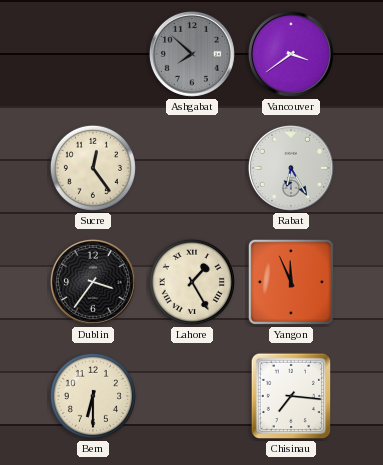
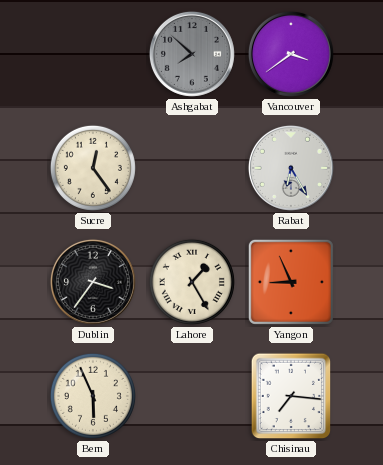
Yangon: 11:56 -> 8:56
Bern: 6:30 -> 5:56
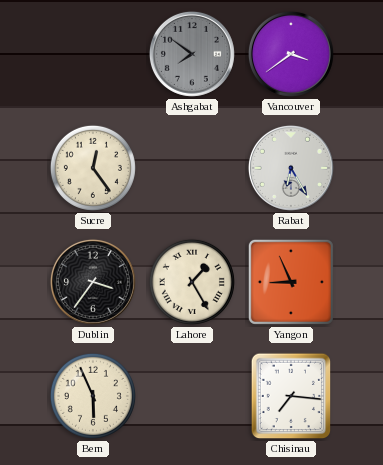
Ashgabat: 7:52 -> 7:51
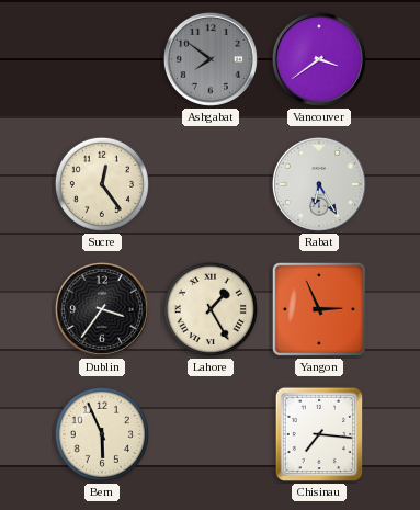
Yangon: 8:56 -> 2:56
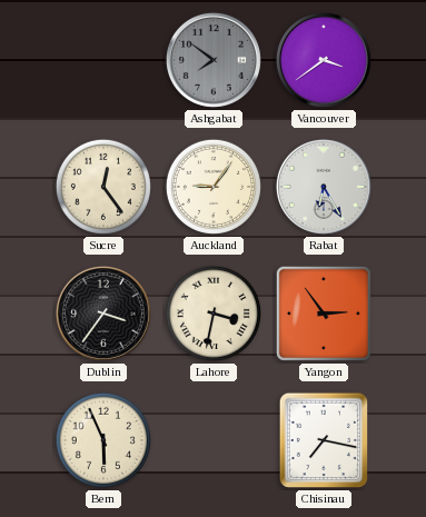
Auckland: none -> 9:06
Lahore: 1:25 -> 3:32
Yangon: 2:56 -> 2:54
Chisinau: 7:16 -> 7:17
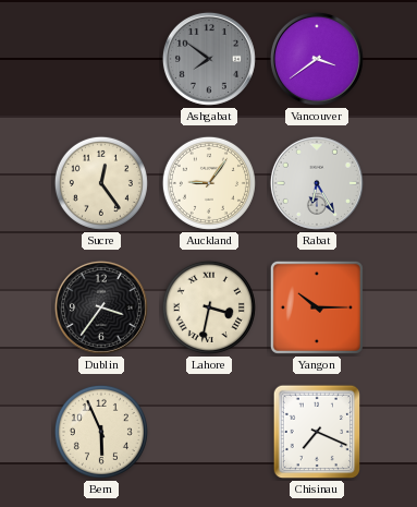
Yangon: 2:54 -> 10:15
Chisinau: 7:17 -> 7:19
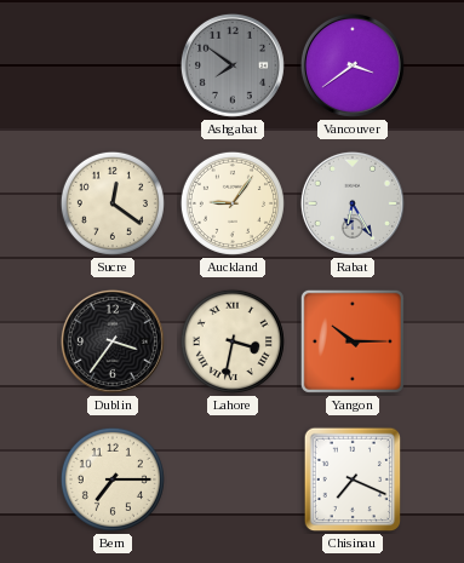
Sucre: 12:24 -> 12:21
Bern: 5:56 -> 7:15
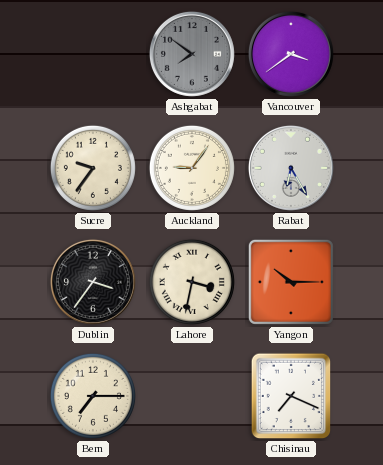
Sucre: 12:21 -> 9:36
